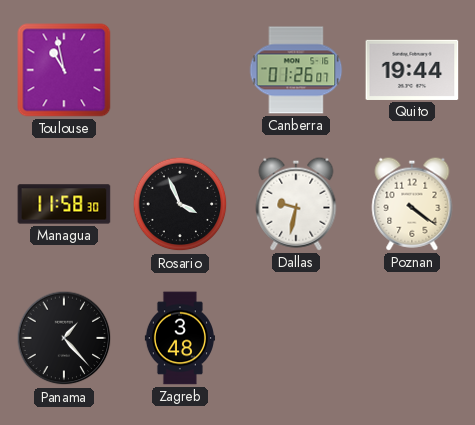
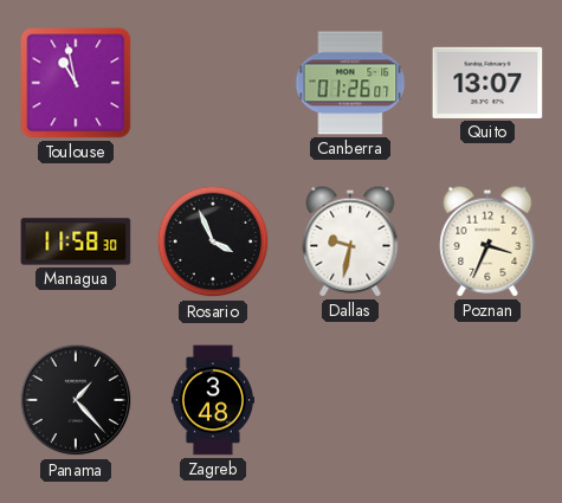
Quito: 19:44 -> 13:07
Poznan: 4:21 -> 3:34
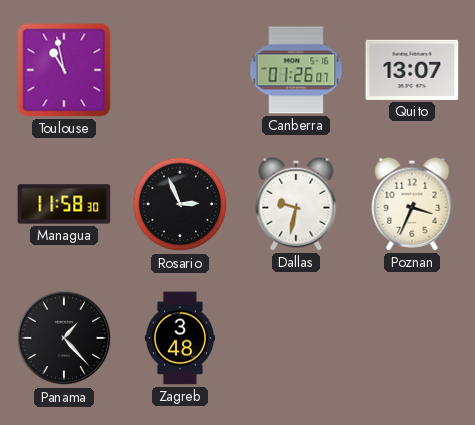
Rosario: 3:56 -> 2:56
